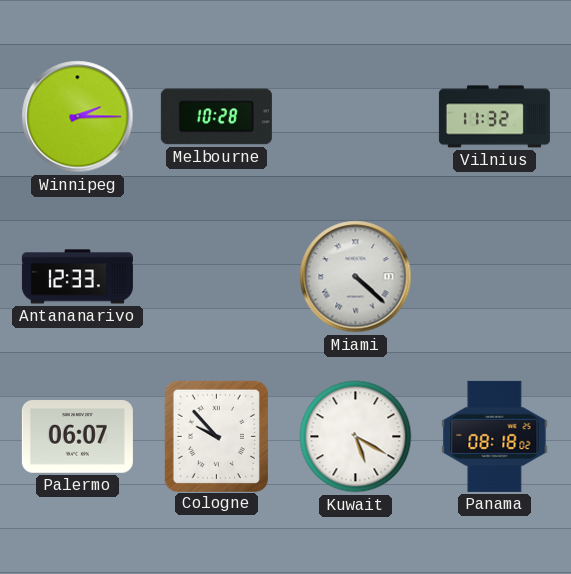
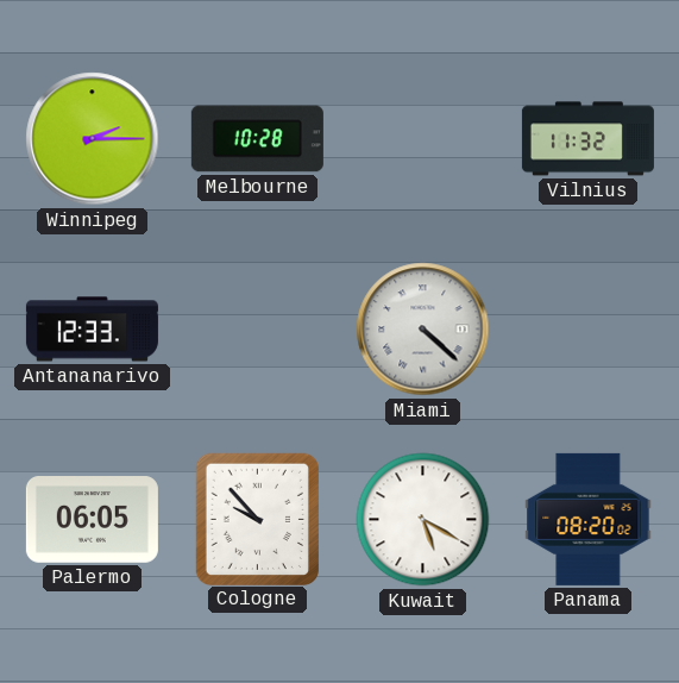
Palermo: 06:07 -> 06:05
Panama: 08:18 -> 08:20
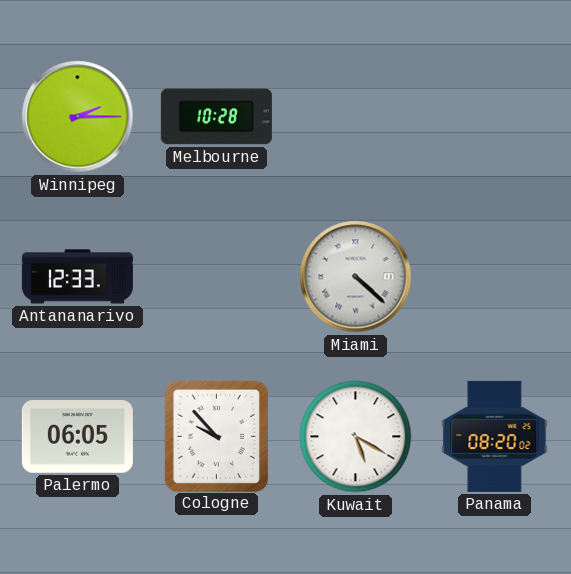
Vilnius: 11:32 -> none
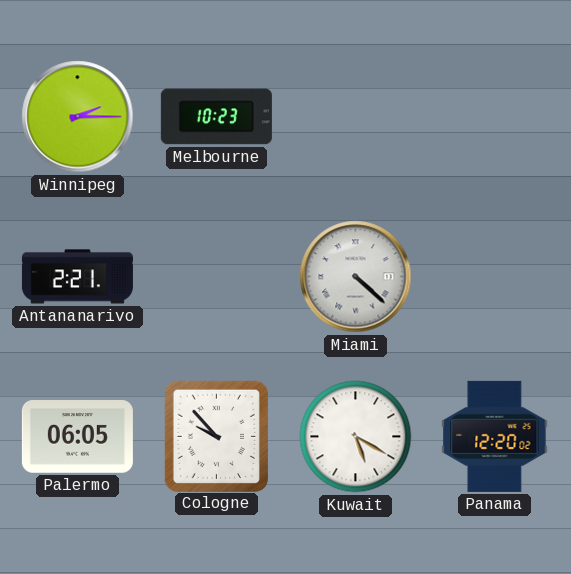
Melbourne: 10:28 -> 10:23
Antananarivo: 12:33 -> 2:21
Panama: 08:20 -> 12:20
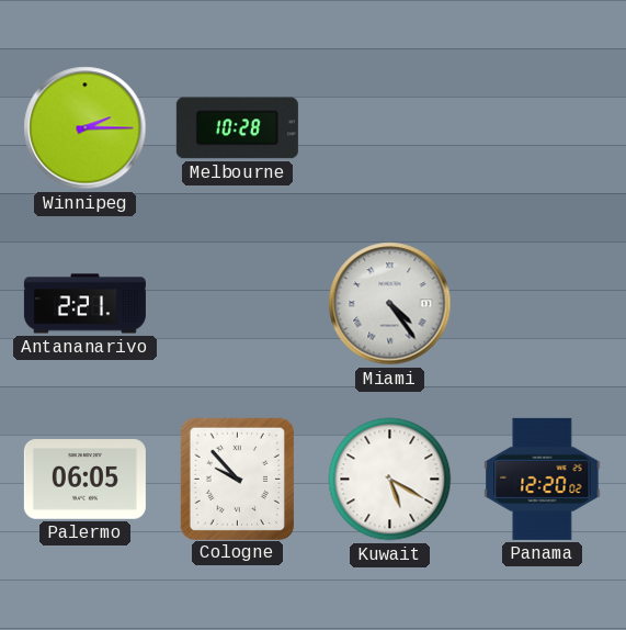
Melbourne: 10:23 -> 10:28
Miami: 4:22 -> 4:24
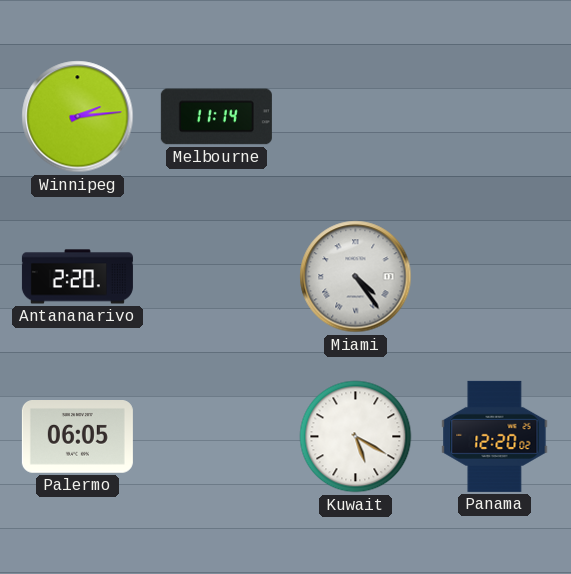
Winnipeg: 2:15 -> 2:14
Melbourne: 10:28 -> 11:14
Antananarivo: 2:21 -> 2:20
Cologne: 9:53 -> none
